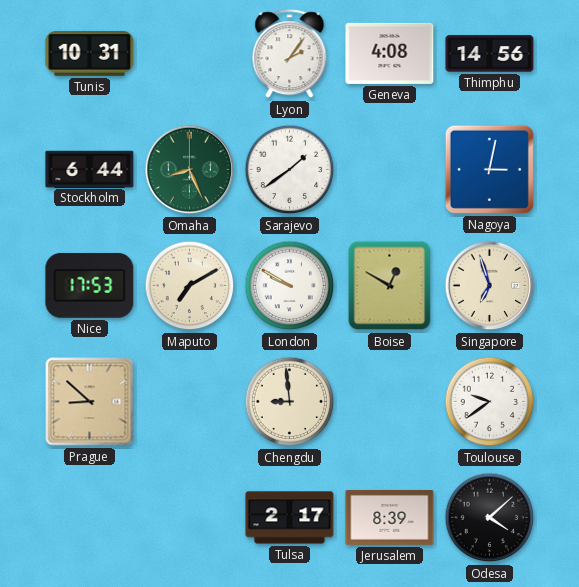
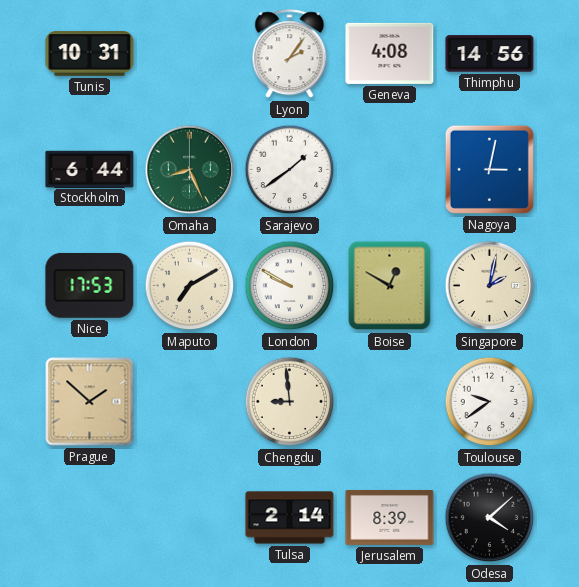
Singapore: 6:57 -> 2:02
Prague: 8:52 -> 1:52
Tulsa: 2:17 -> 2:14
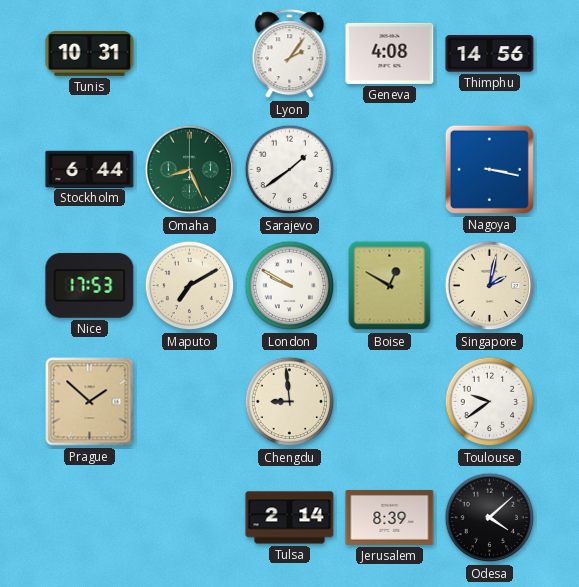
Nagoya: 3:02 -> 3:17
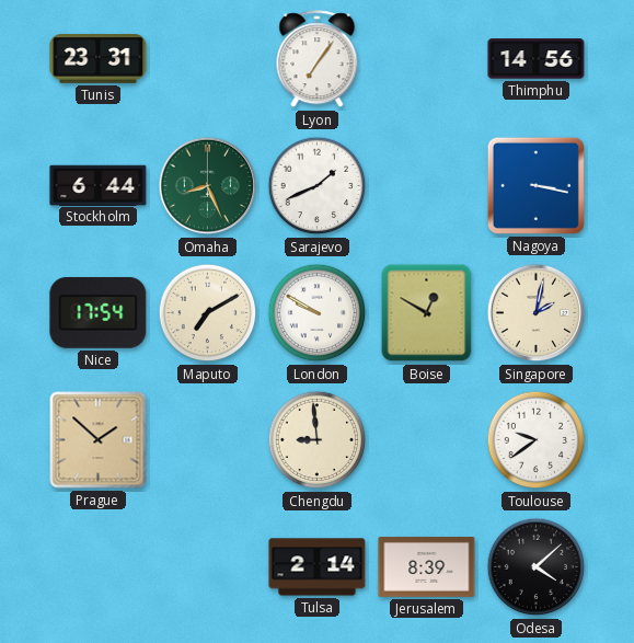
Tunis: 10:31 -> 23:31
Lyon: 2:06 -> 7:06
Geneva: 4:08 -> none
Sarajevo: 1:39 -> 1:41
Nice: 17:53 -> 17:54
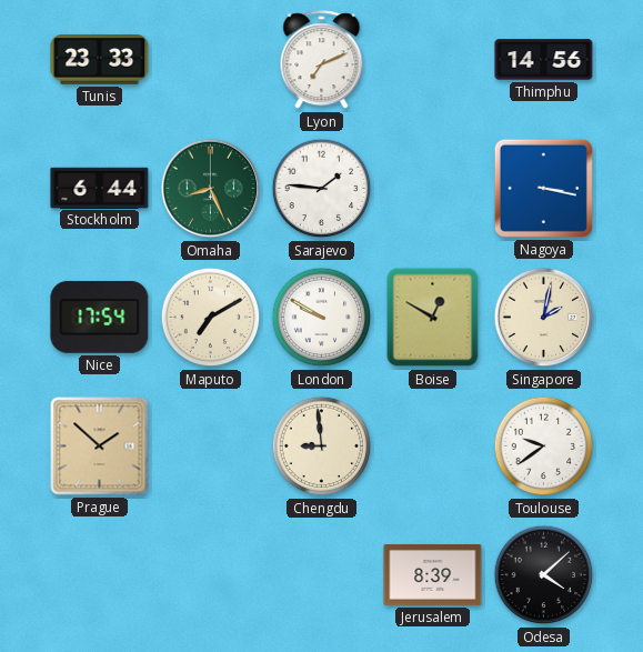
Tunis: 23:31 -> 23:33
Lyon: 7:06 -> 7:11
Sarajevo: 1:41 -> 1:46
Tulsa: 2:14 -> none
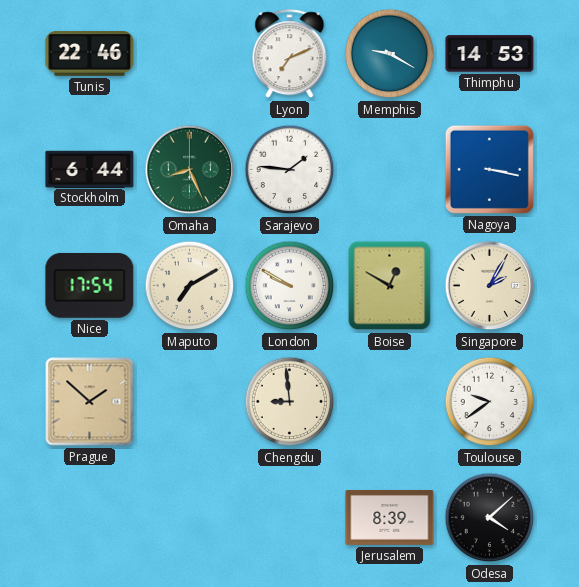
Tunis: 23:33 -> 22:46
Memphis: none -> 9:20
Thimphu: 14:56 -> 14:53
Singapore: 2:02 -> 2:05
